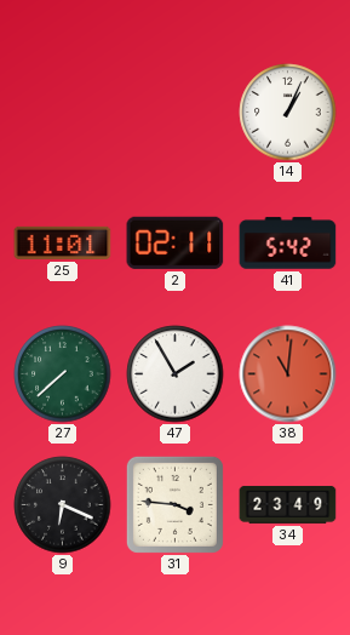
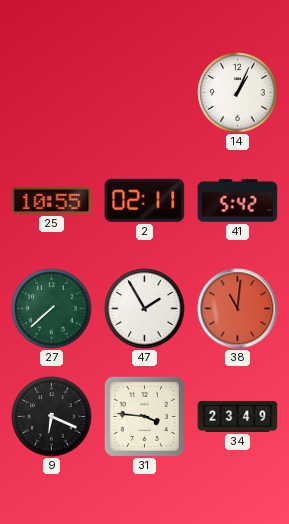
25: 11:01 -> 10:55
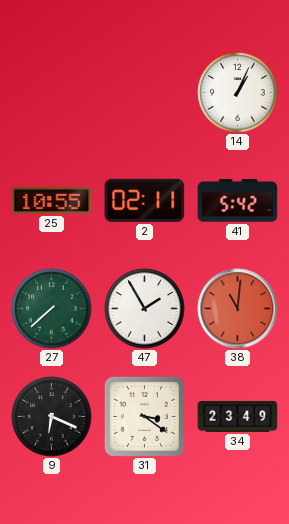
31: 3:46 -> 3:21
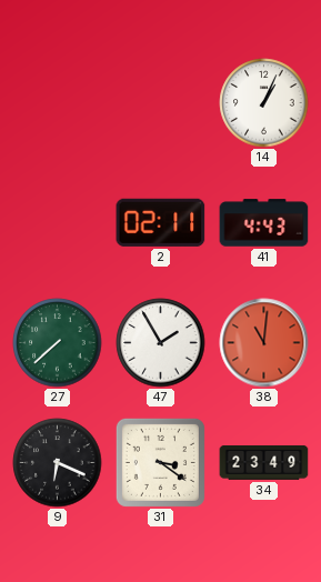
25: 10:55 -> none
41: 5:42 -> 4:43
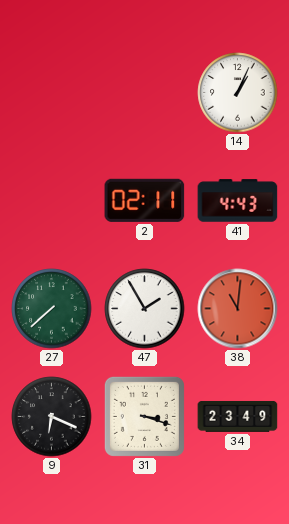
31: 3:21 -> 3:18
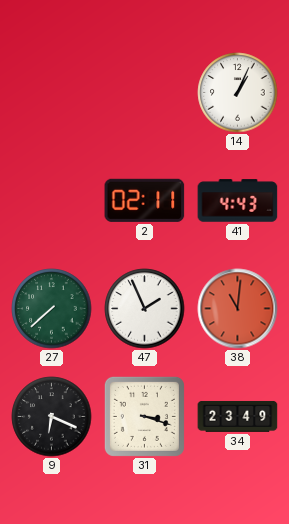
47: 1:55 -> 1:56
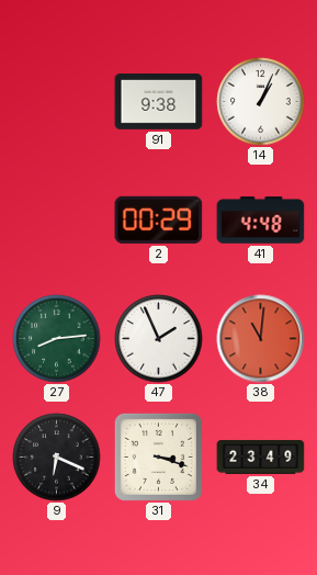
91: none -> 9:38
2: 02:11 -> 00:29
41: 4:43 -> 4:48
27: 7:38 -> 8:14
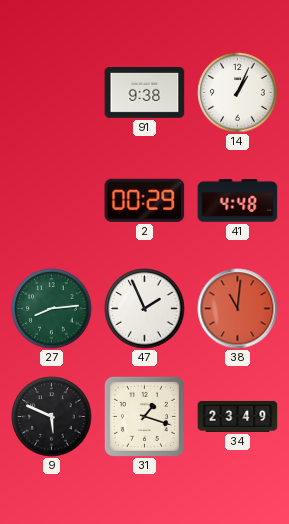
9: 6:19 -> 5:49
31: 3:18 -> 1:18
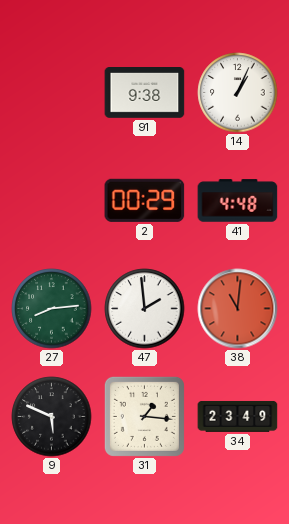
47: 1:56 -> 1:59
31: 1:18 -> 1:16
